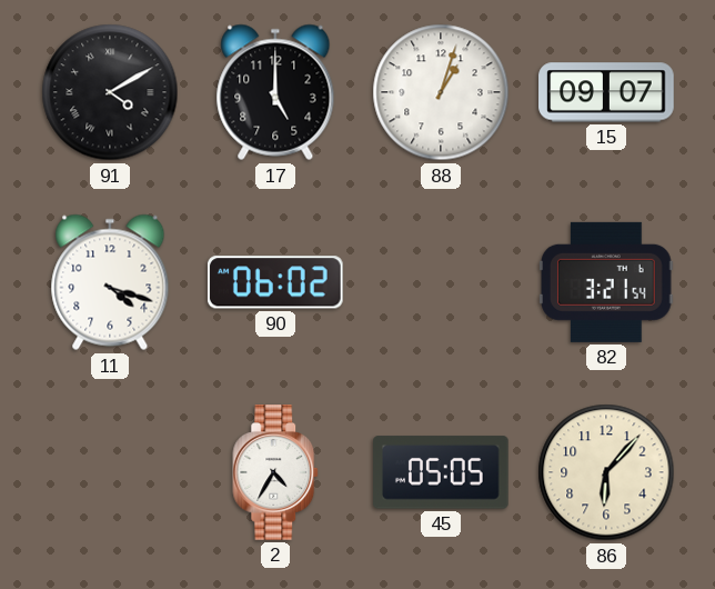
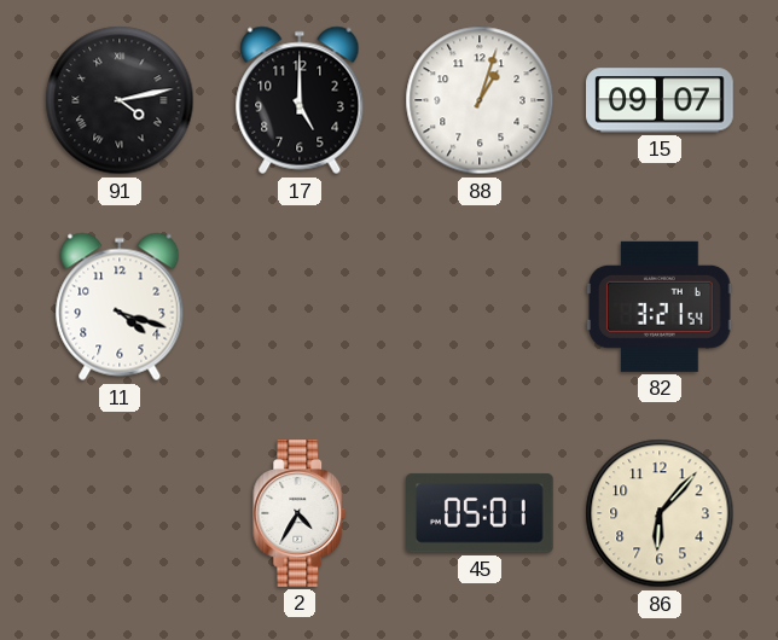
91: 4:10 -> 4:13
90: 06:02 -> none
45: 05:05 -> 05:01
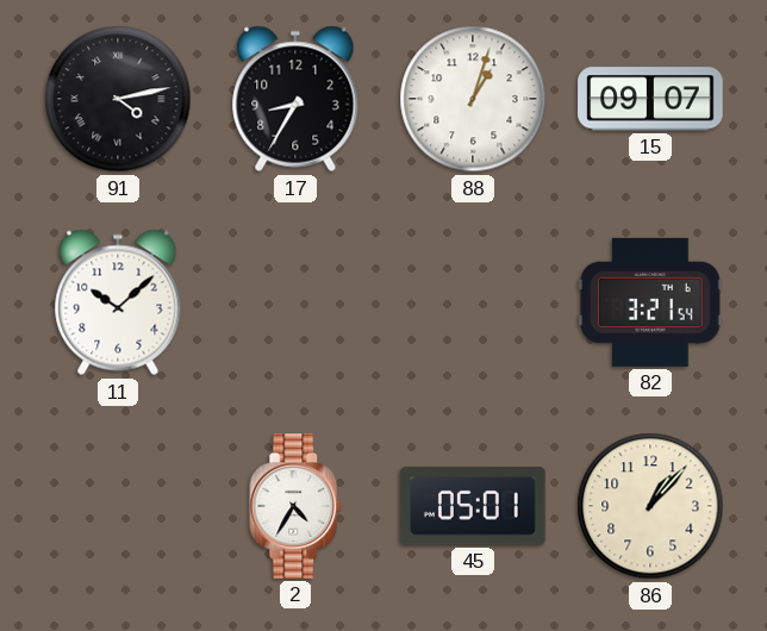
17: 5:00 -> 8:35
11: 4:18 -> 10:08
86: 6:07 -> 1:07
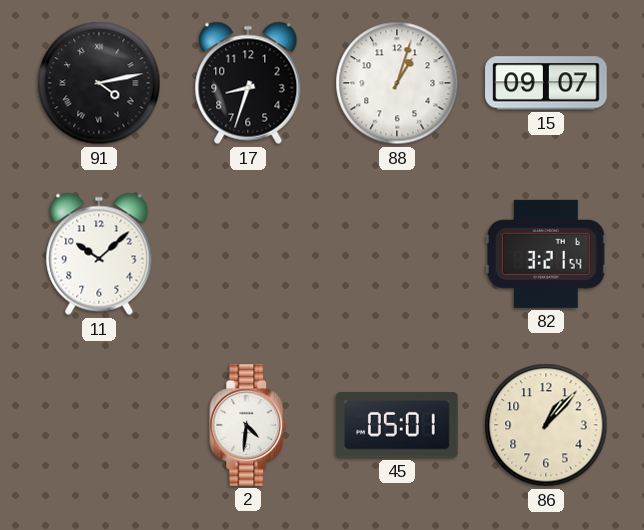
17: 8:35 -> 8:33
2: 4:35 -> 4:31
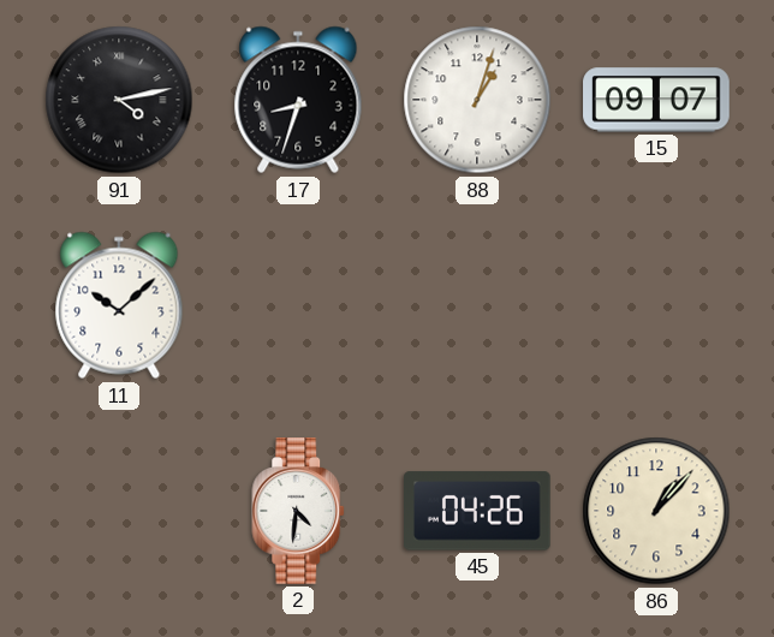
82: 3:21 -> none
45: 05:01 -> 04:26
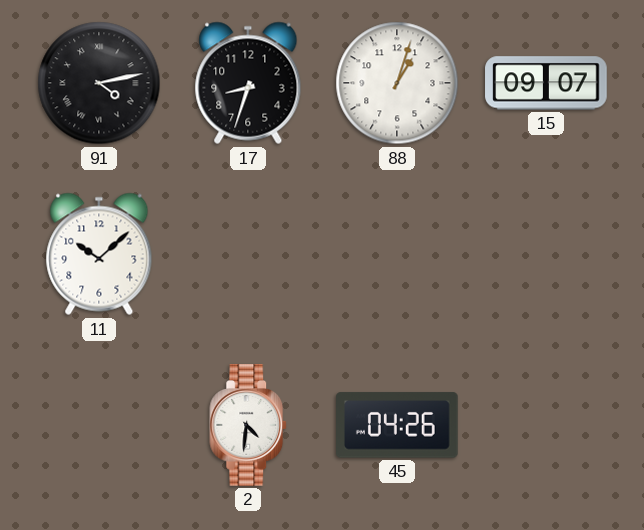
86: 1:07 -> none
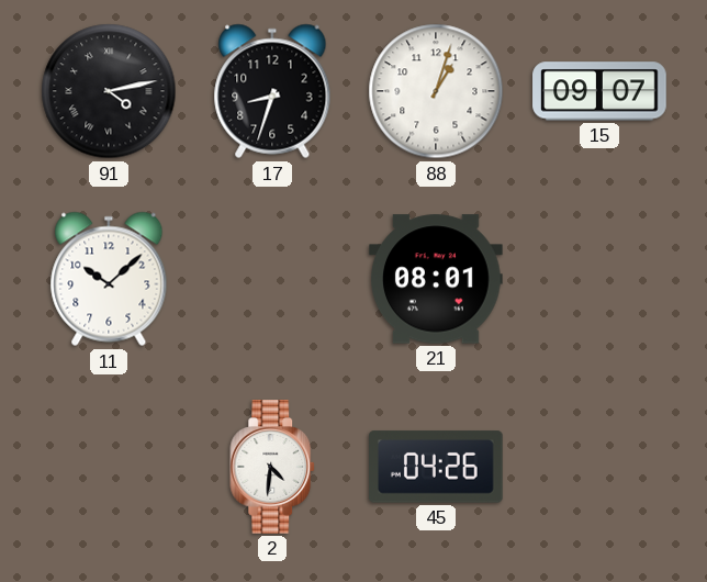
21: none -> 08:01
